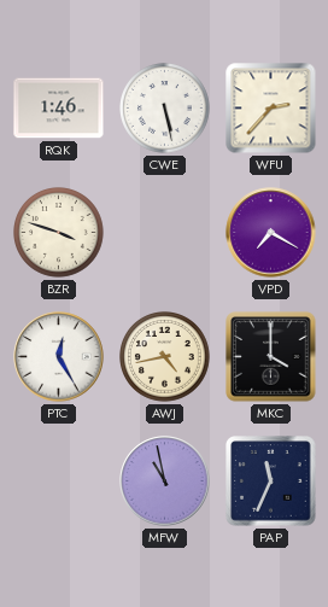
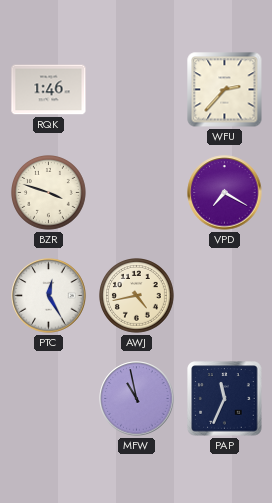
CWE: 5:28 -> none
MKC: 4:00 -> none
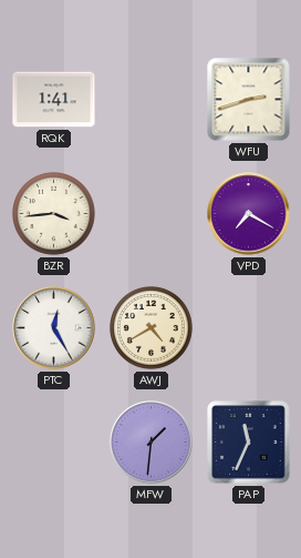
RQK: 1:46 -> 1:41
WFU: 2:37 -> 2:42
BZR: 3:48 -> 3:44
AWJ: 4:43 -> 4:40
MFW: 10:58 -> 1:31
